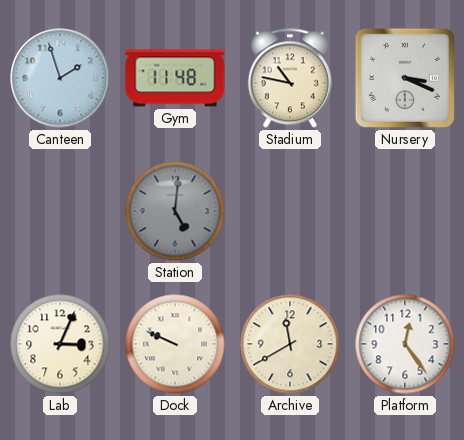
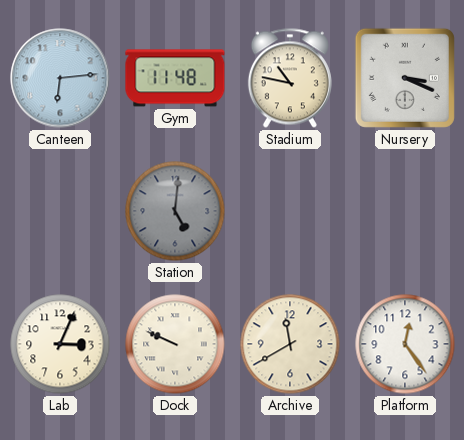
Canteen: 1:57 -> 6:14
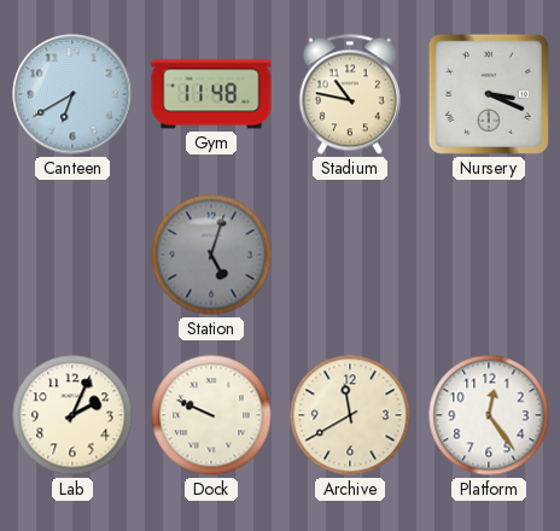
Canteen: 6:14 -> 6:40
Station: 5:01 -> 5:03
Lab: 3:04 -> 2:04
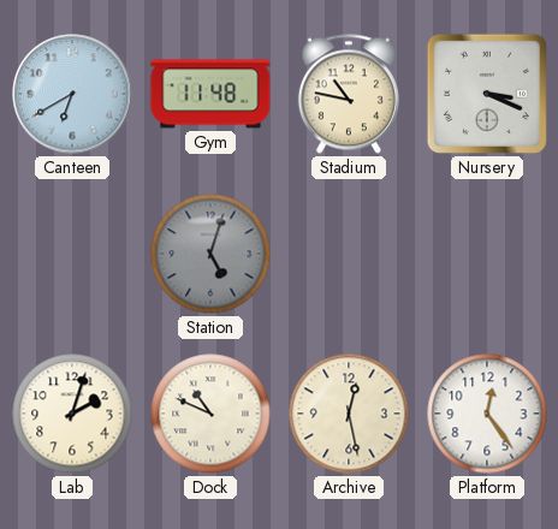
Lab: 2:04 -> 2:03
Dock: 9:49 -> 10:49
Archive: 11:40 -> 12:28
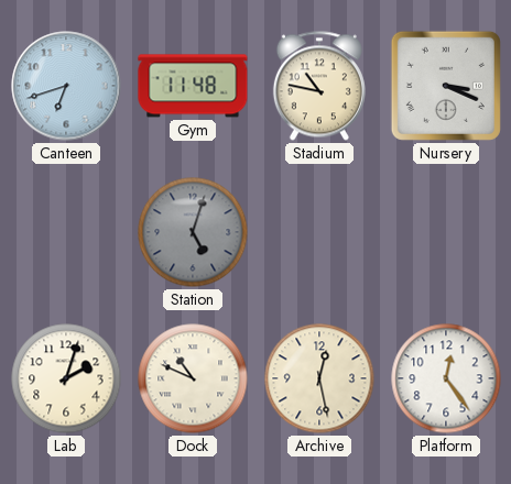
Canteen: 6:40 -> 6:42
